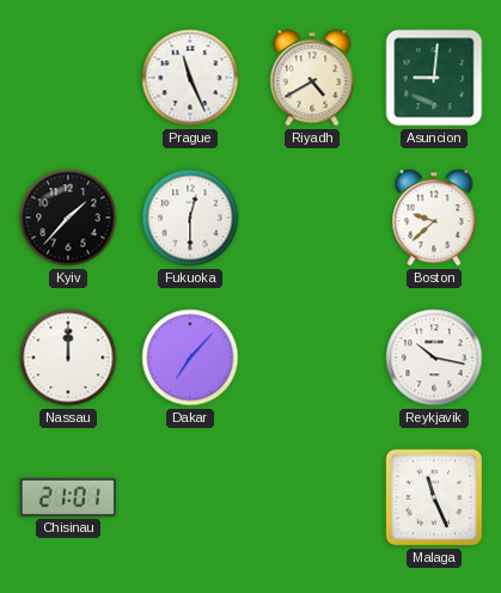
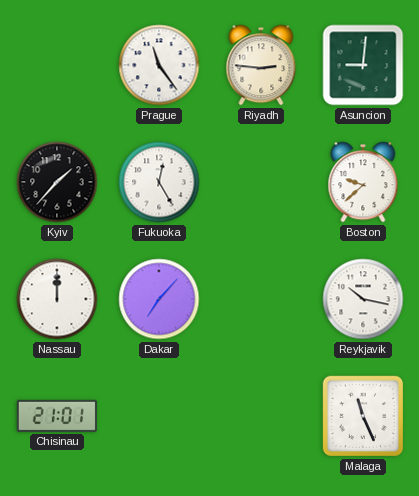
Prague: 11:26 -> 11:24
Riyadh: 4:40 -> 2:46
Fukuoka: 12:30 -> 12:25
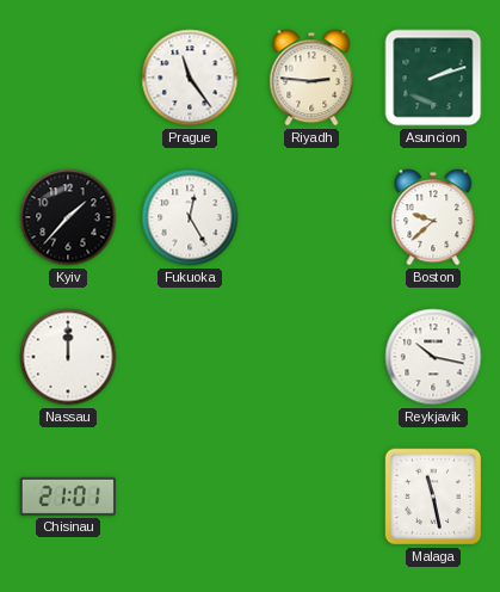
Asuncion: 9:01 -> 2:12
Dakar: 7:07 -> none
Malaga: 11:26 -> 11:28
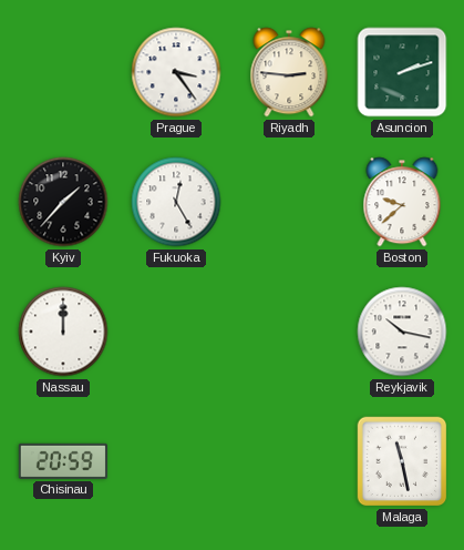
Prague: 11:24 -> 3:24
Chisinau: 21:01 -> 20:59
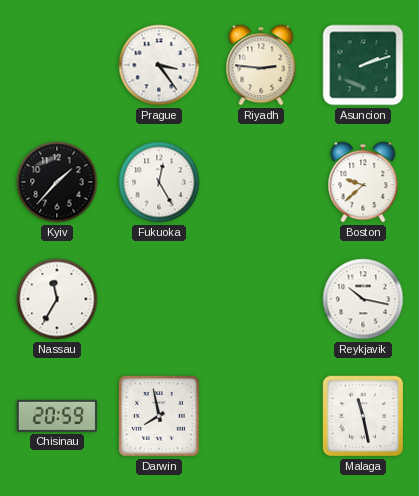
Nassau: 12:00 -> 11:35
Darwin: none -> 7:58
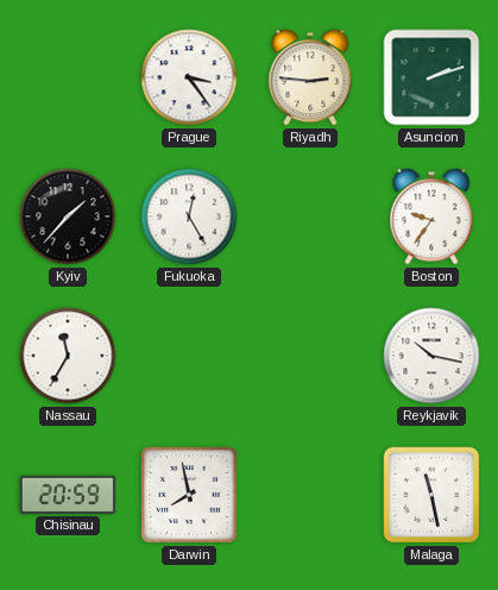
Boston: 9:38 -> 9:36
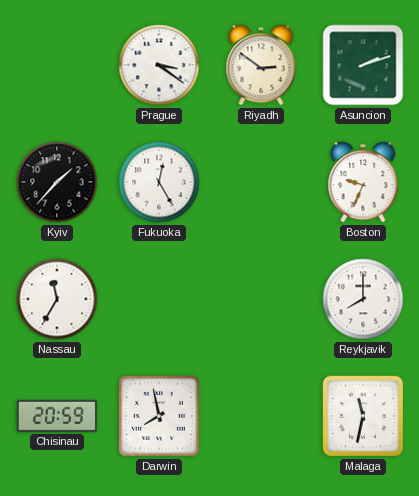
Prague: 3:24 -> 3:21
Riyadh: 2:46 -> 2:51
Boston: 9:36 -> 9:34
Reykjavik: 10:17 -> 8:00
Malaga: 11:28 -> 11:32
